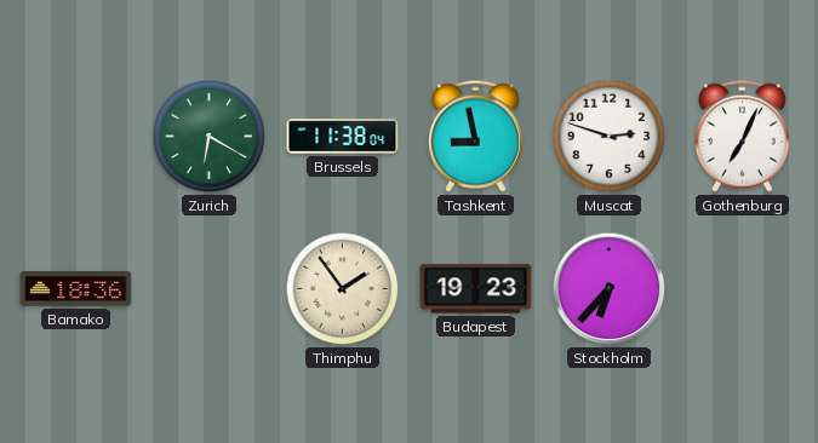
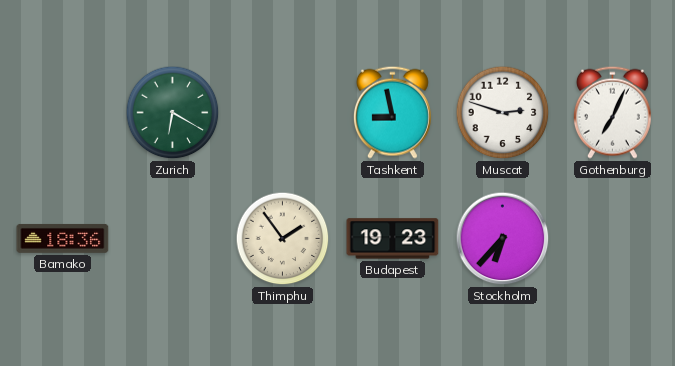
Brussels: 11:38 -> none
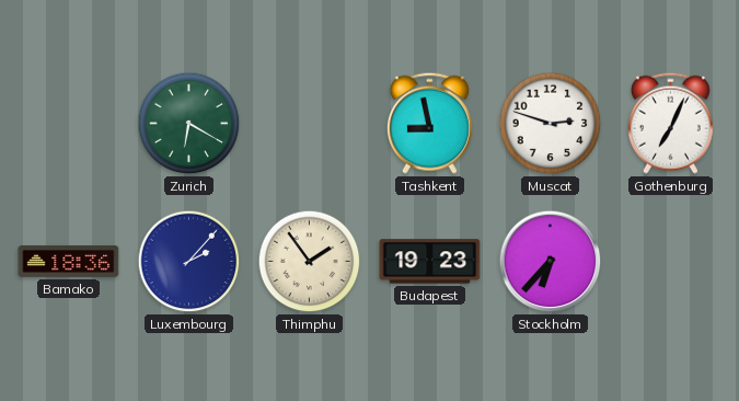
Luxembourg: none -> 2:07
